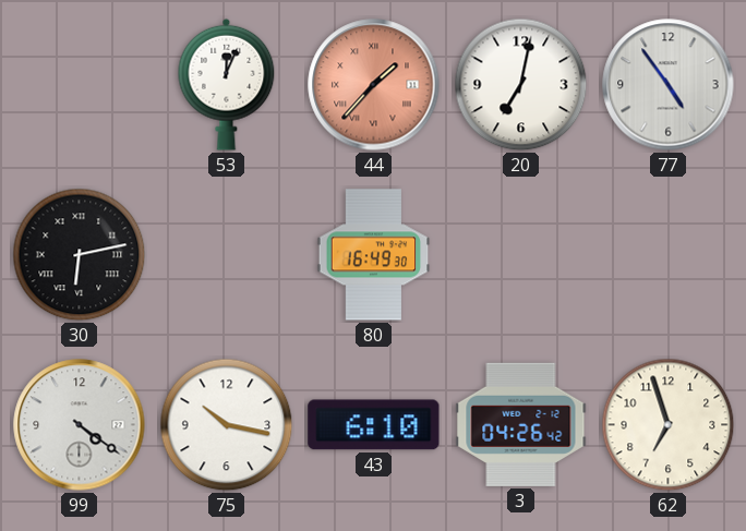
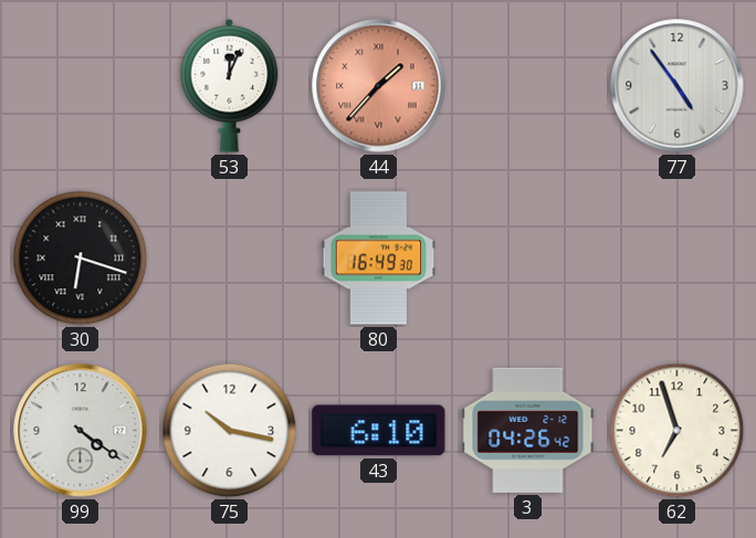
20: 7:02 -> none
30: 6:13 -> 6:18
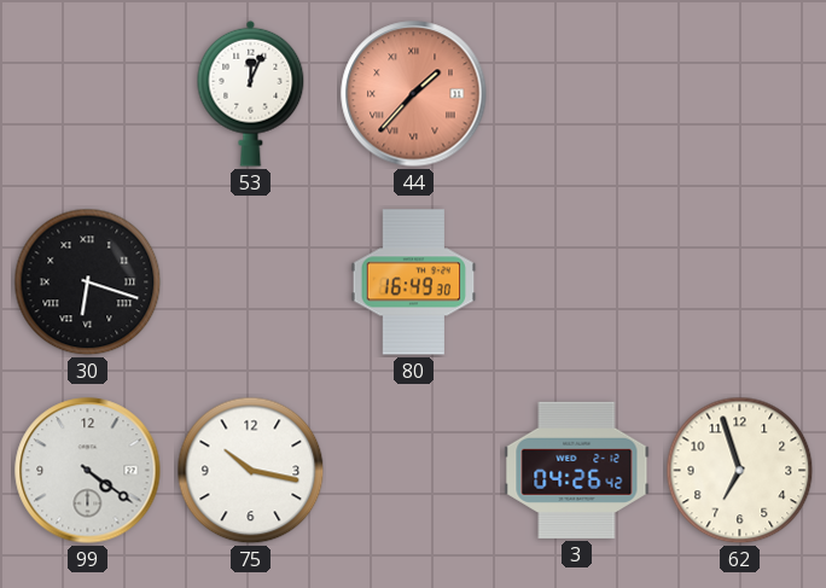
77: 4:54 -> none
43: 6:10 -> none
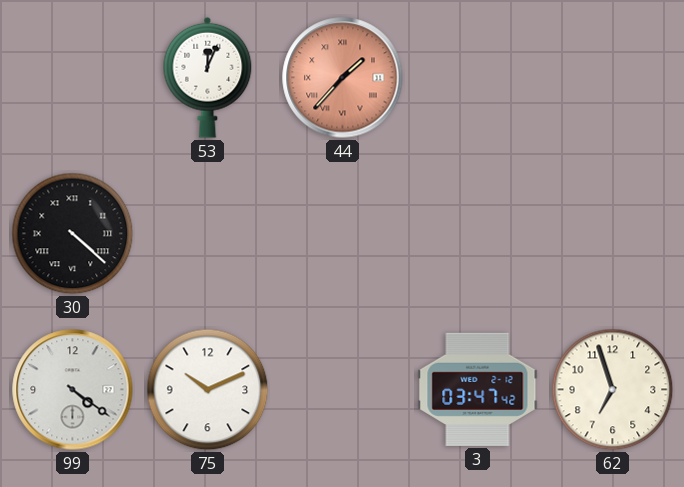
30: 6:18 -> 4:22
80: 16:49 -> none
75: 10:17 -> 10:11
3: 04:26 -> 03:47
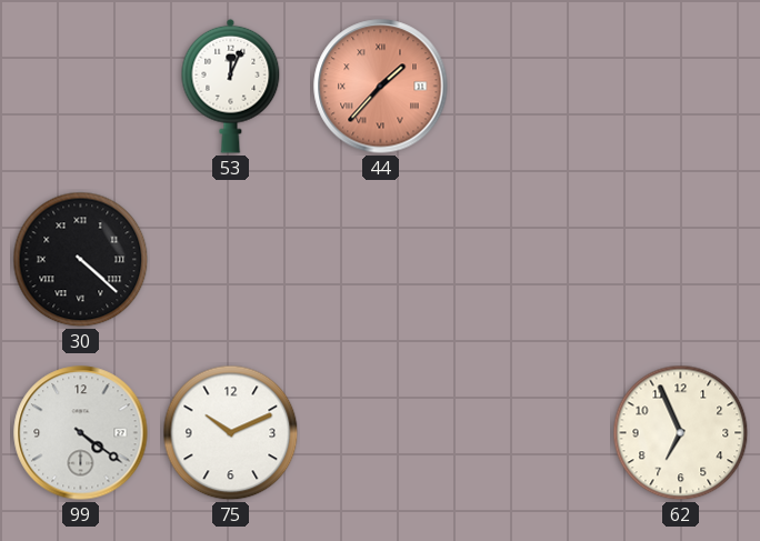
3: 03:47 -> none
62: 6:57 -> 6:56
